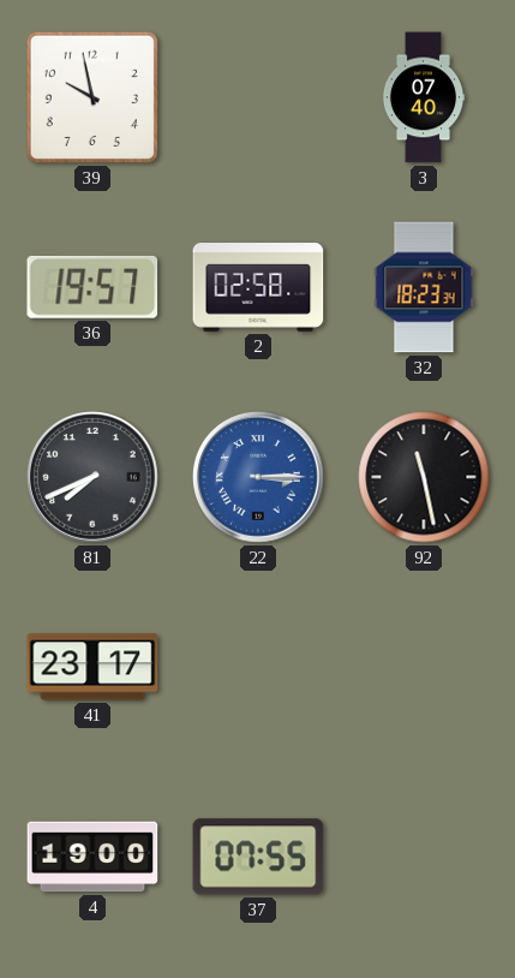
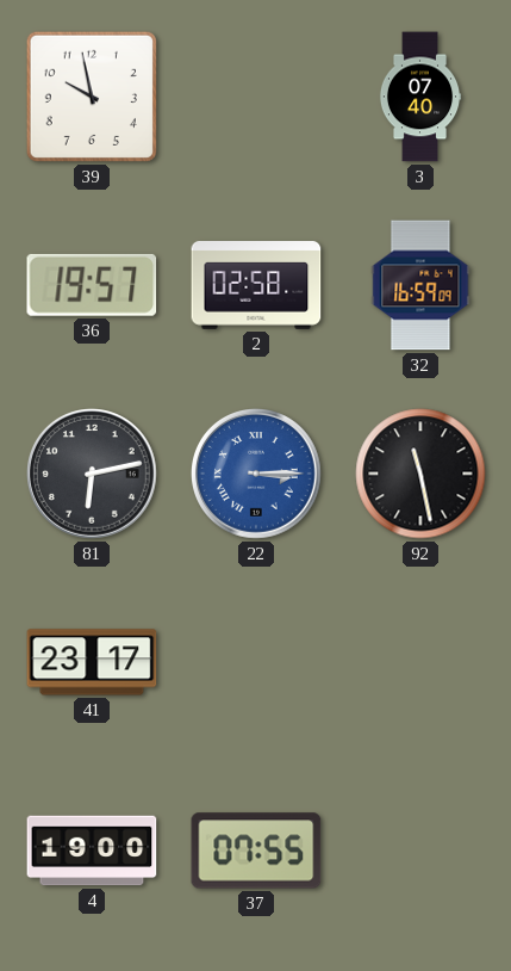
32: 18:23 -> 16:59
81: 7:41 -> 6:13
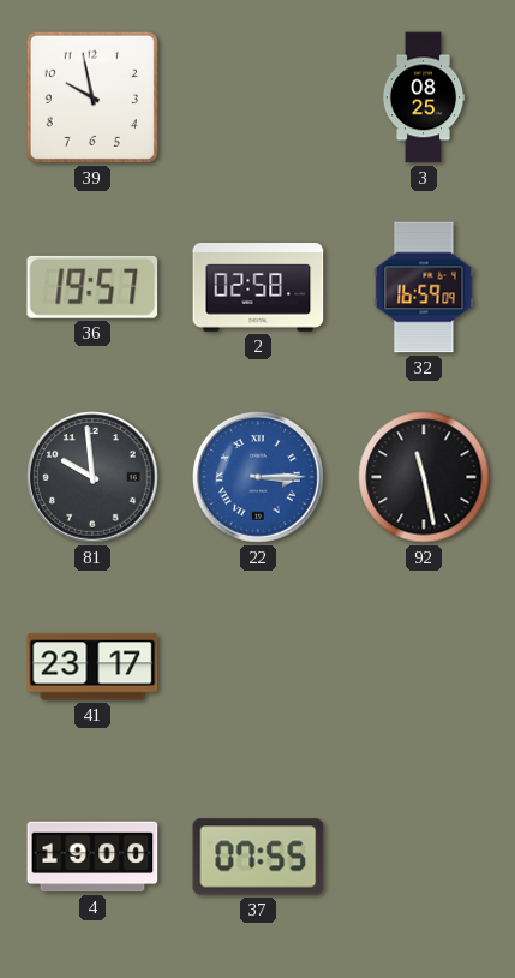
3: 07:40 -> 08:25
81: 6:13 -> 9:59
